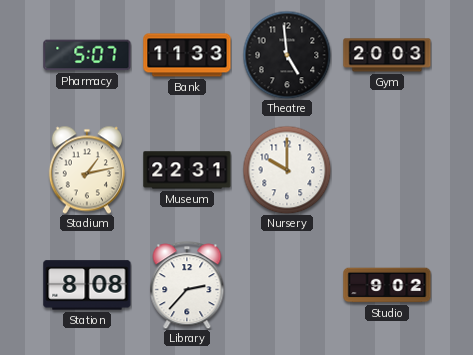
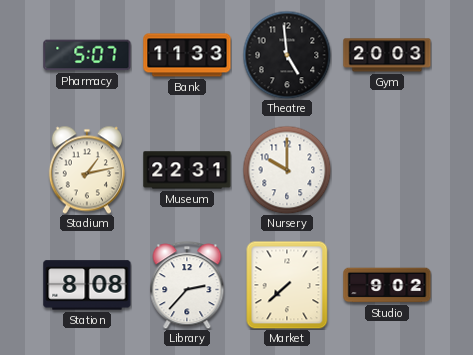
Market: none -> 7:38
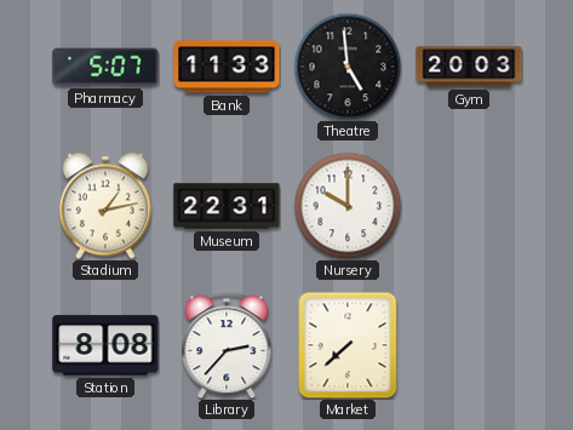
Studio: 9:02 -> none
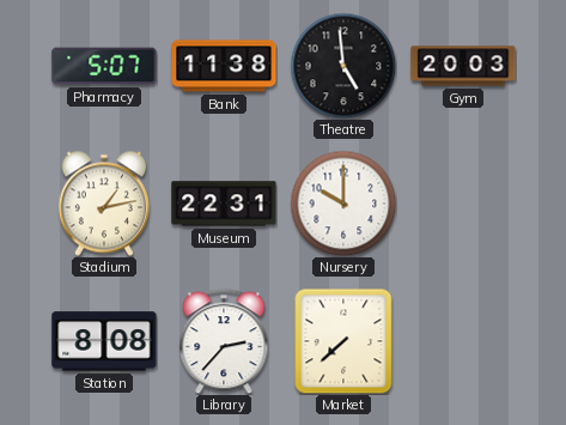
Bank: 11:33 -> 11:38
